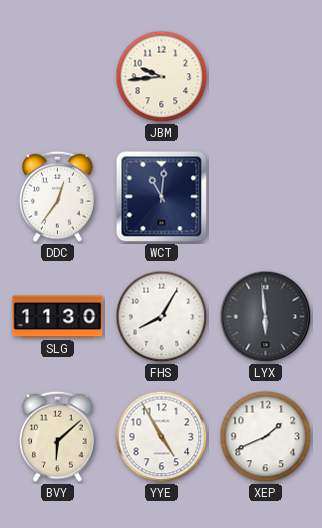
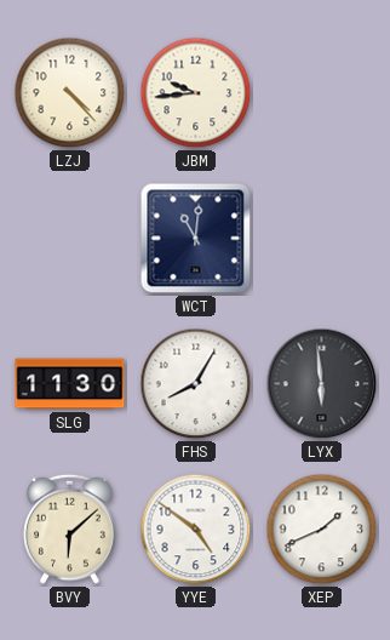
LZJ: none -> 4:23
DDC: 12:36 -> none
YYE: 4:55 -> 4:51
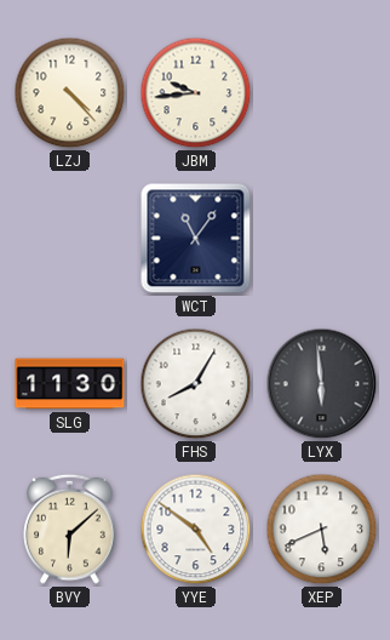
WCT: 11:01 -> 11:06
XEP: 1:41 -> 5:41
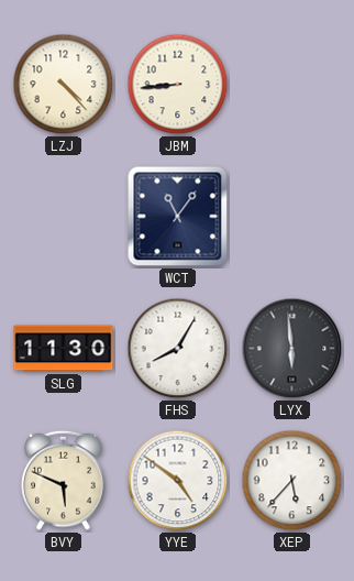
JBM: 9:44 -> 8:44
BVY: 6:08 -> 5:49
XEP: 5:41 -> 5:37
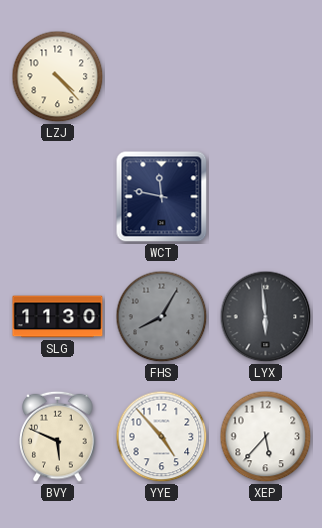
JBM: 8:44 -> none
WCT: 11:06 -> 11:47
FHS dial: white -> grey
YYE: 4:51 -> 4:53
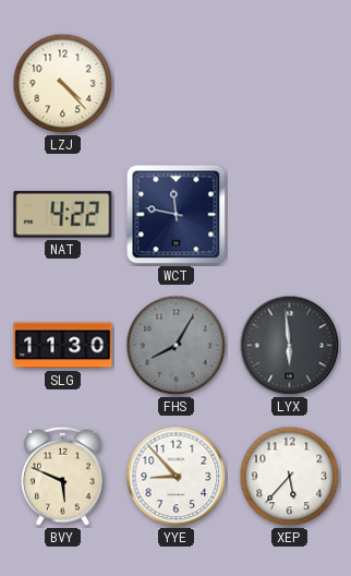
NAT: none -> 4:22
YYE: 4:53 -> 8:53
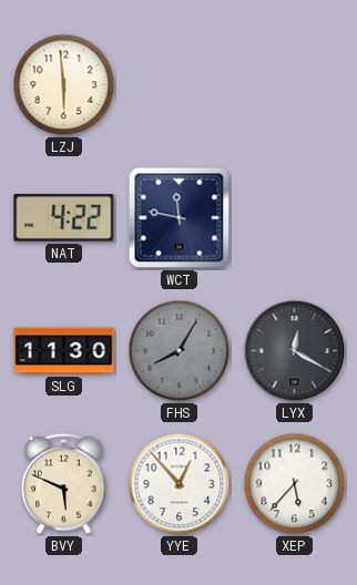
LZJ: 4:23 -> 5:59
LYX: 5:59 -> 12:20
YYE: 8:53 -> 12:53
